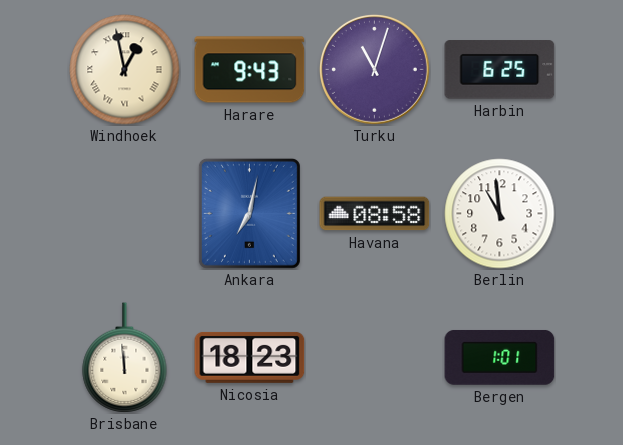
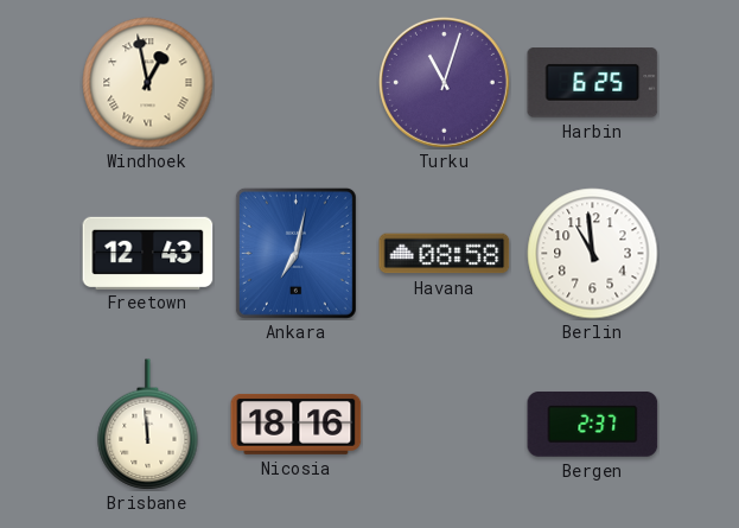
Harare: 9:43 -> none
Freetown: none -> 12:43
Nicosia: 18:23 -> 18:16
Bergen: 1:01 -> 2:37
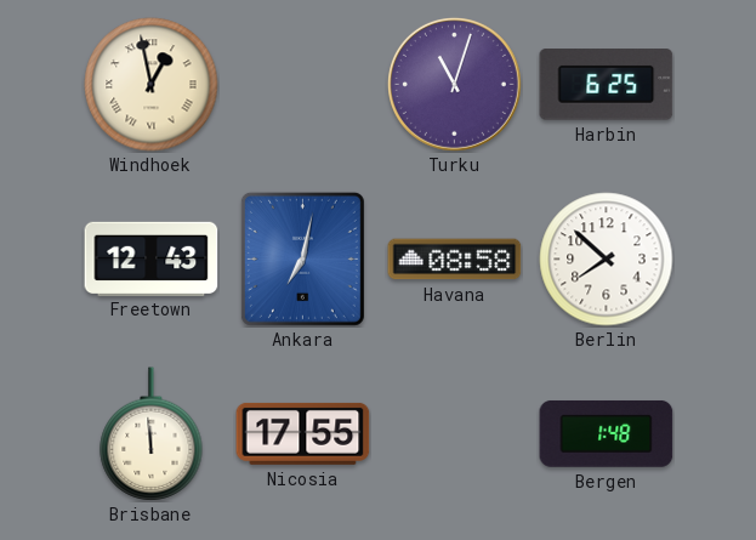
Berlin: 10:59 -> 7:52
Nicosia: 18:16 -> 17:55
Bergen: 2:37 -> 1:48
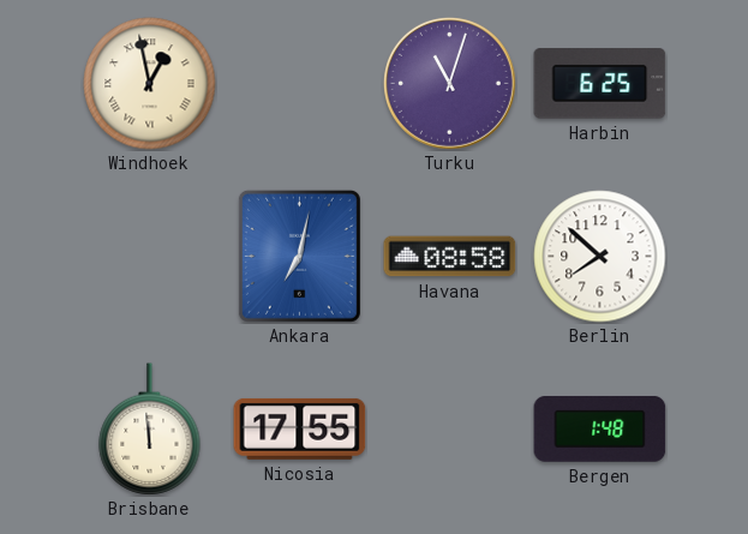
Freetown: 12:43 -> none
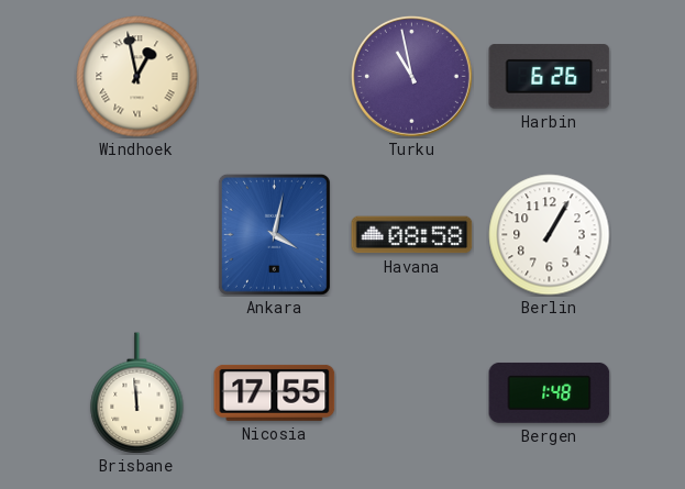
Turku: 11:03 -> 10:58
Harbin: 6:25 -> 6:26
Ankara: 7:02 -> 4:02
Berlin: 7:52 -> 1:05
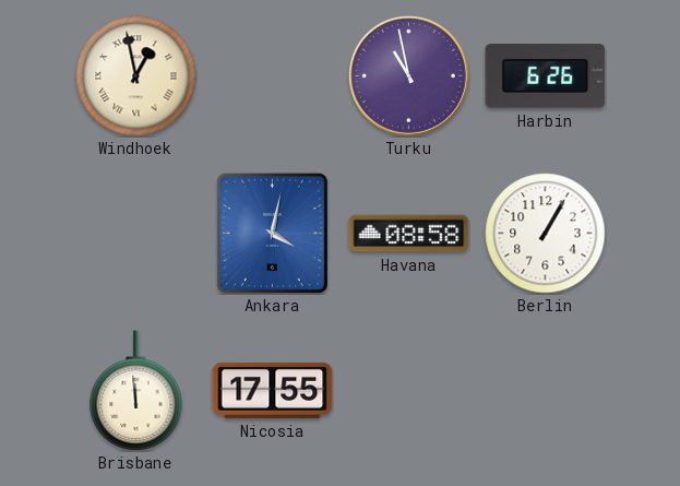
Bergen: 1:48 -> none
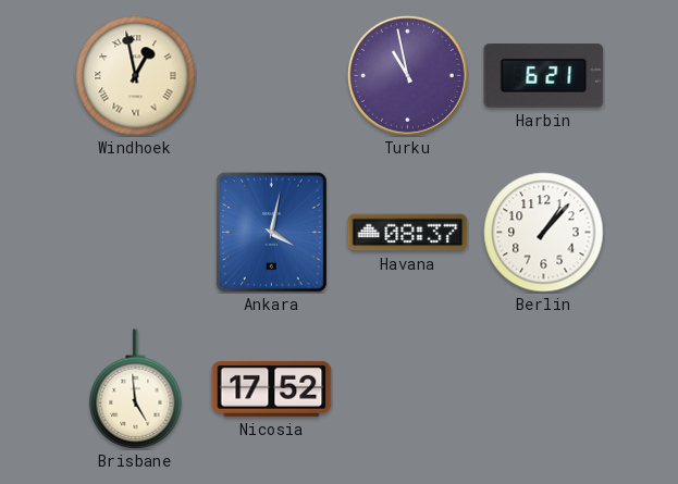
Harbin: 6:26 -> 6:21
Havana: 08:58 -> 08:37
Berlin: 1:05 -> 1:07
Brisbane: 11:59 -> 4:59
Nicosia: 17:55 -> 17:52
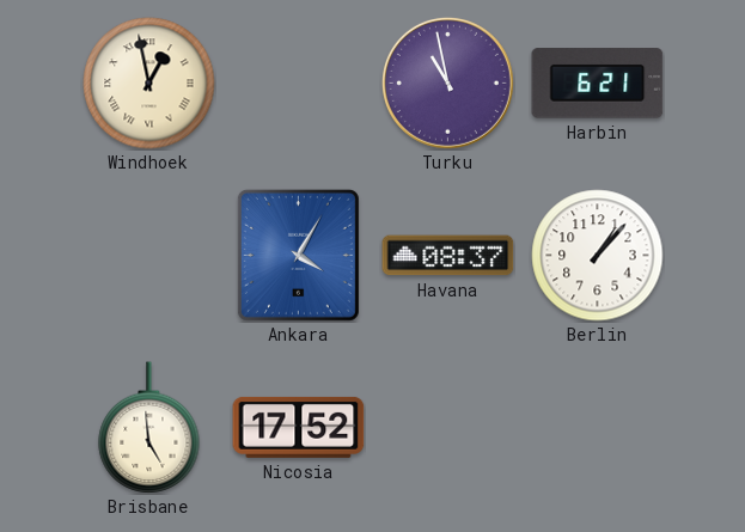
Ankara: 4:02 -> 4:05
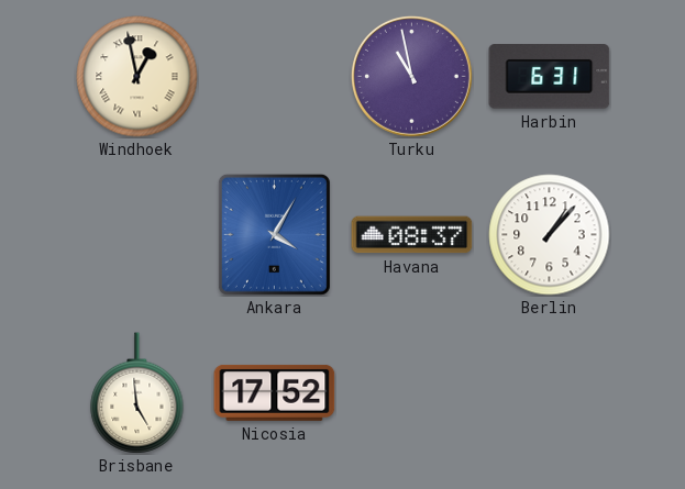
Harbin: 6:21 -> 6:31
